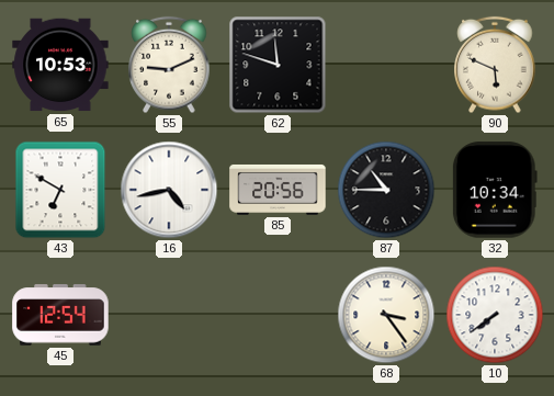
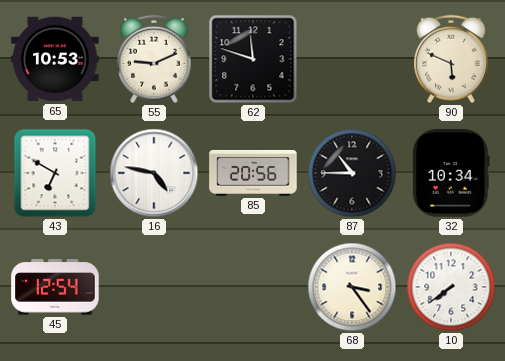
16: 4:43 -> 4:47
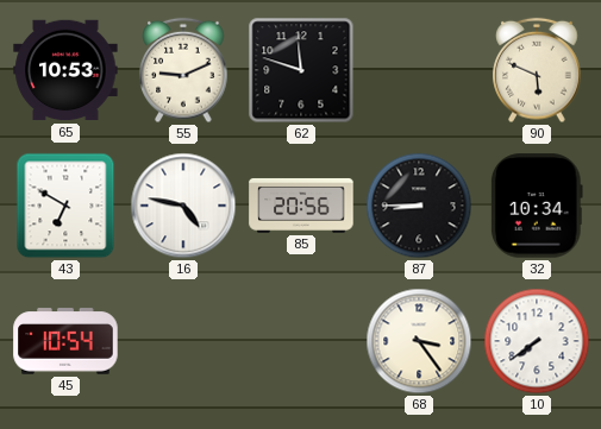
87: 10:45 -> 8:45
45: 12:54 -> 10:54
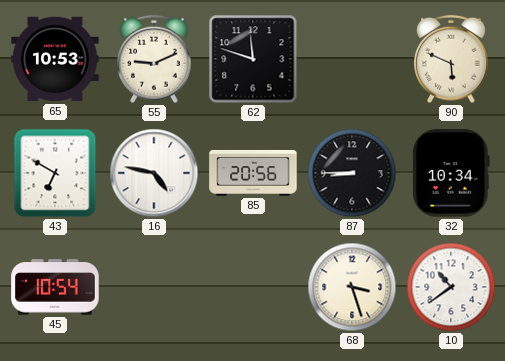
68: 3:24 -> 3:27
10: 7:39 -> 10:39
